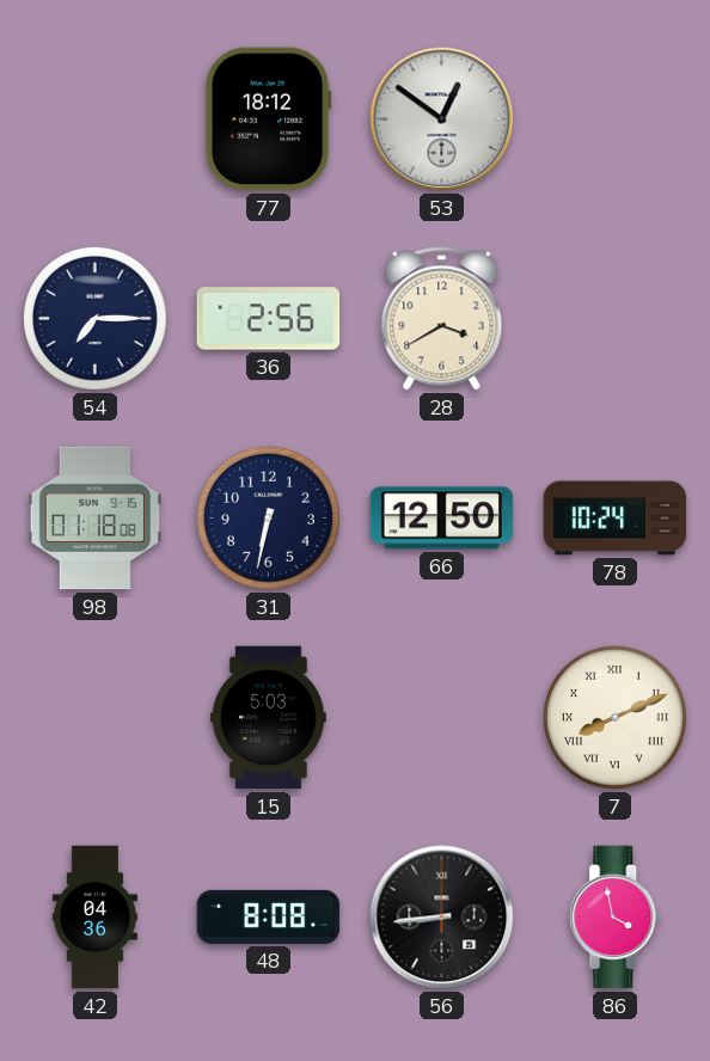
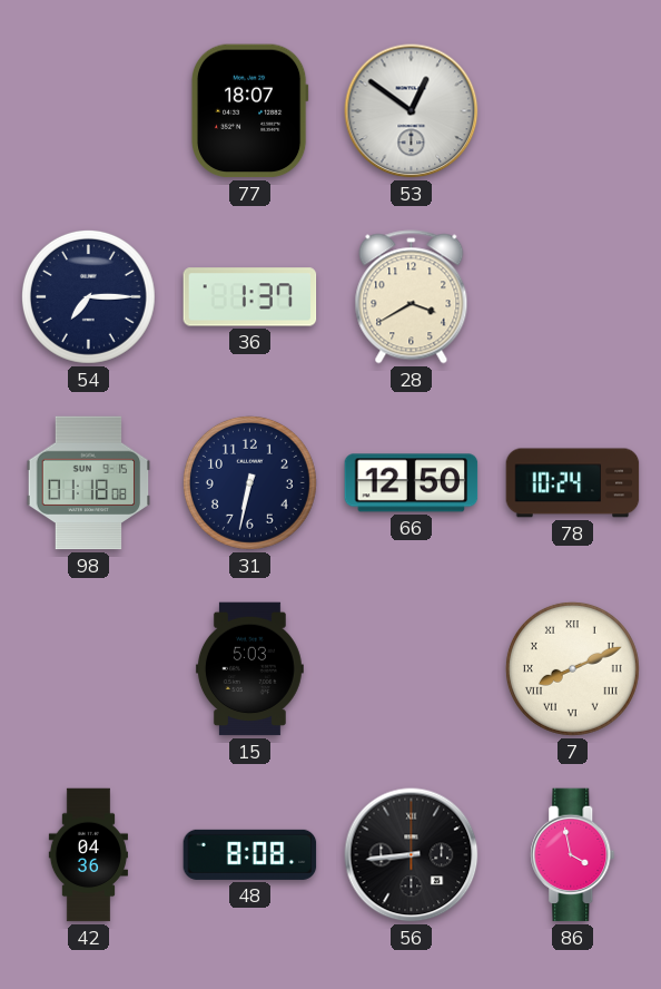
77: 18:12 -> 18:07
36: 2:56 -> 1:37
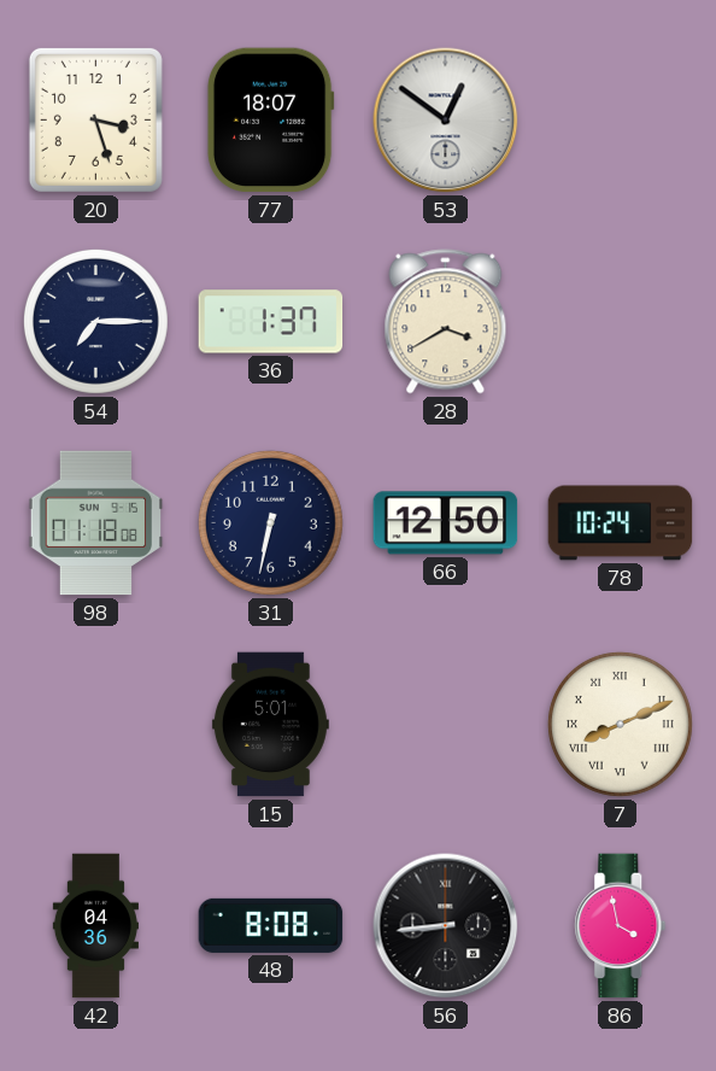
20: none -> 3:27
15: 5:03 -> 5:01
